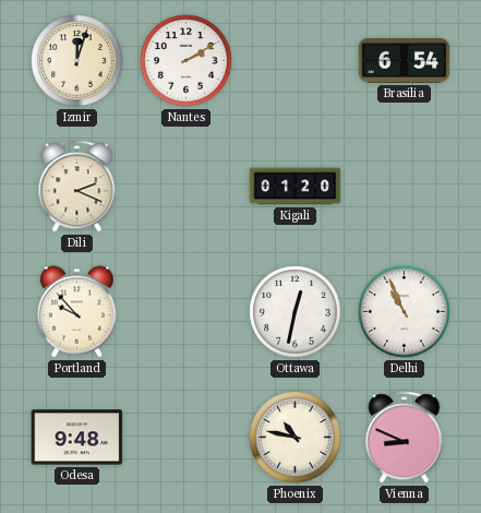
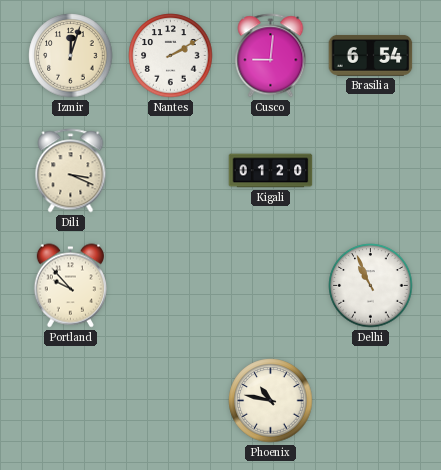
Cusco: none -> 9:01
Dili: 2:19 -> 3:19
Ottawa: 12:32 -> none
Odesa: 9:48 -> none
Vienna: 8:49 -> none
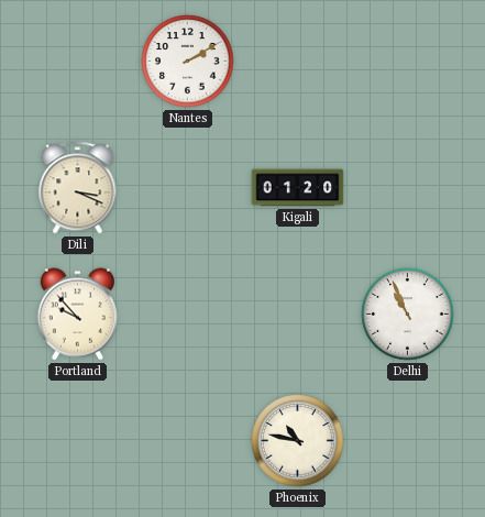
Izmir: 12:03 -> none
Cusco: 9:01 -> none
Brasilia: 6:54 -> none
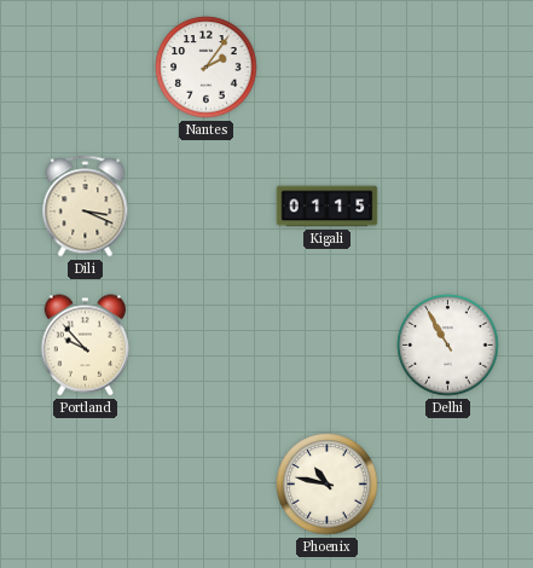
Nantes: 2:10 -> 2:06
Kigali: 01:20 -> 01:15
Delhi: 10:56 -> 10:55
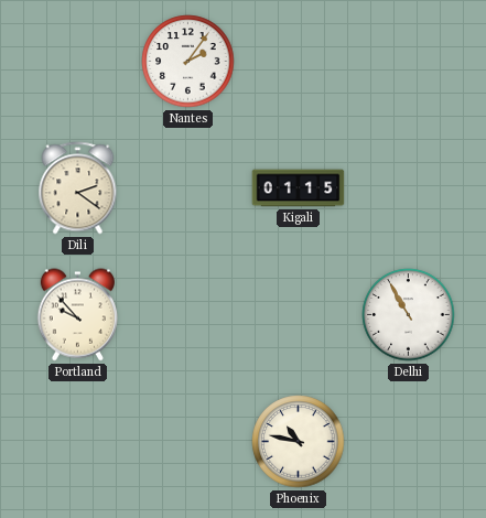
Dili: 3:19 -> 2:21
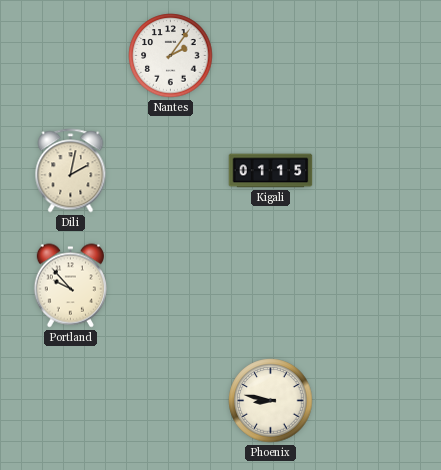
Dili: 2:21 -> 2:02
Delhi: 10:55 -> none
Phoenix: 10:47 -> 8:47
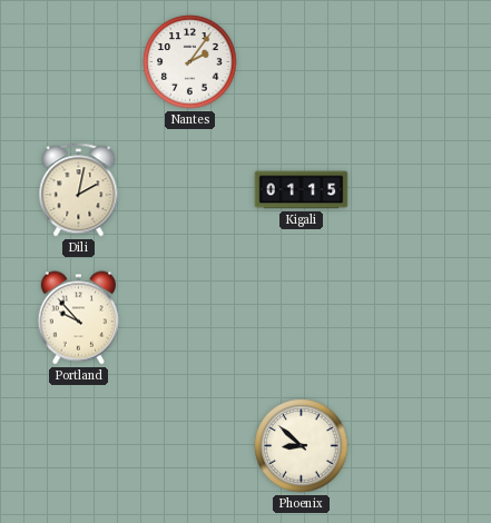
Phoenix: 8:47 -> 8:52
